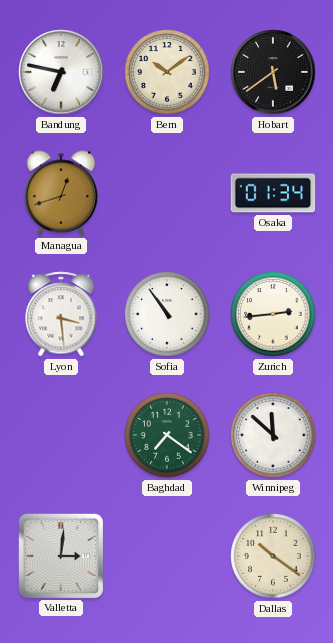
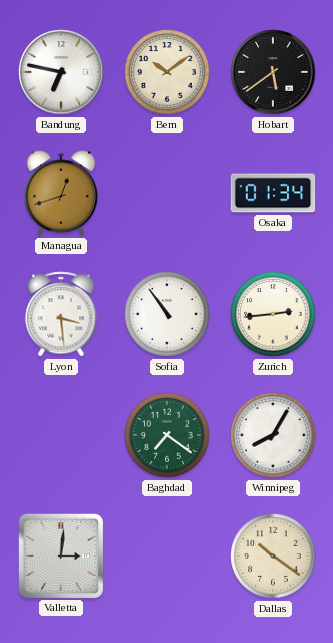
Winnipeg: 11:52 -> 8:05
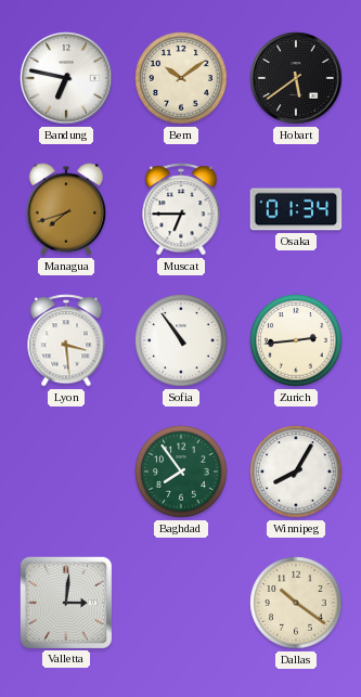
Managua: 12:42 -> 7:42
Muscat: none -> 6:45
Baghdad: 7:21 -> 7:54
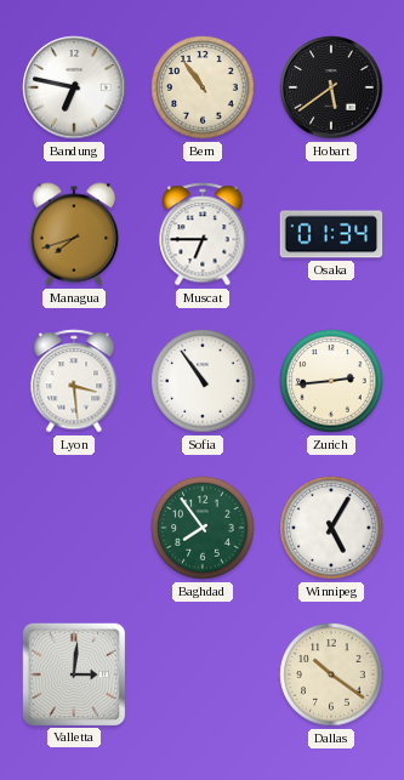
Bern: 10:09 -> 10:54
Winnipeg: 8:05 -> 5:05
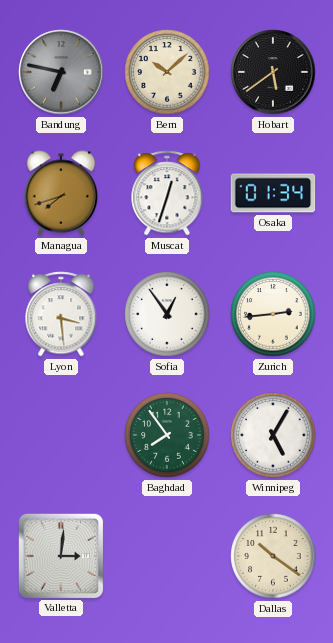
Bandung dial: white -> grey
Bern: 10:54 -> 10:08
Muscat: 6:45 -> 12:33
Sofia: 10:54 -> 12:54
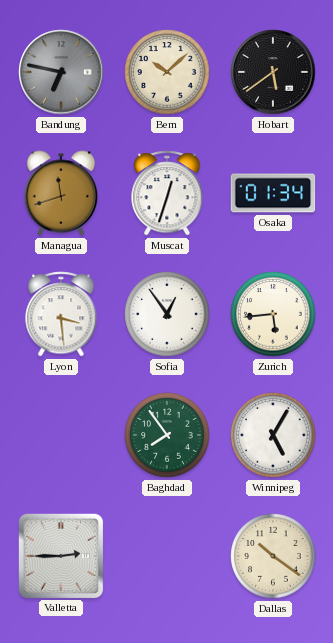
Managua: 7:42 -> 11:42
Zurich: 2:44 -> 5:44
Valletta: 3:01 -> 2:45
